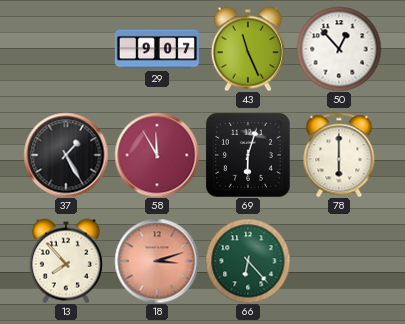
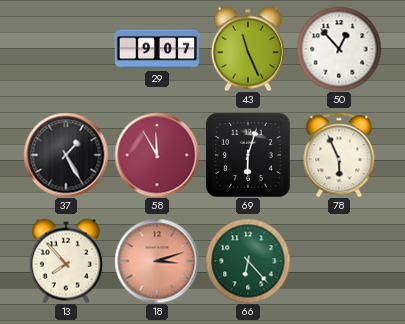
78: 6:00 -> 5:56
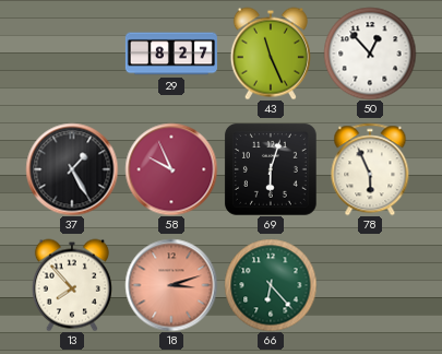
29: 9:07 -> 8:27
58: 11:55 -> 9:56
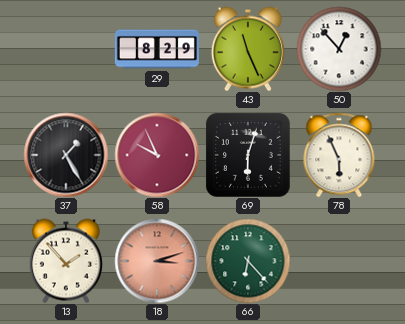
29: 8:27 -> 8:29
13: 7:53 -> 1:53
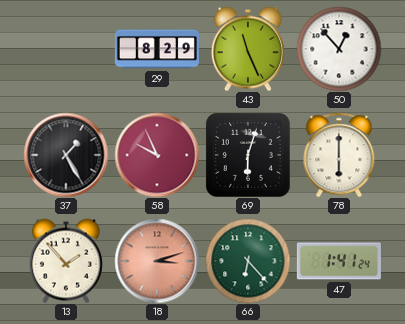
78: 5:56 -> 6:00
47: none -> 1:41
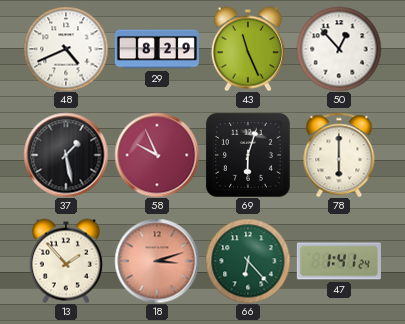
48: none -> 4:41
37: 1:25 -> 1:28
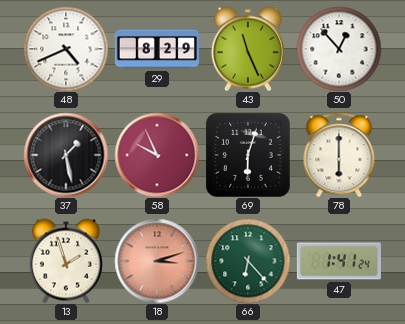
13: 1:53 -> 1:57
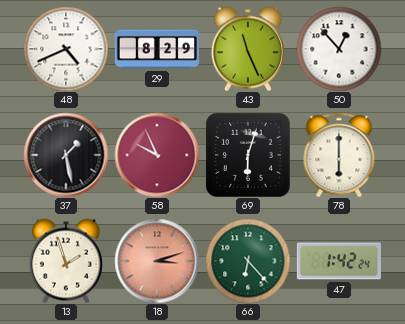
47: 1:41 -> 1:42
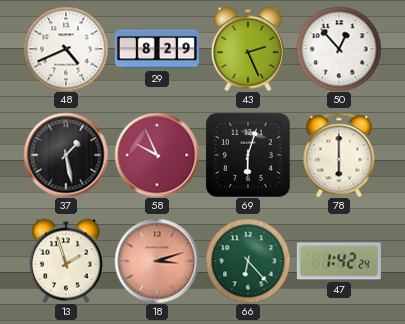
43: 11:26 -> 2:26
